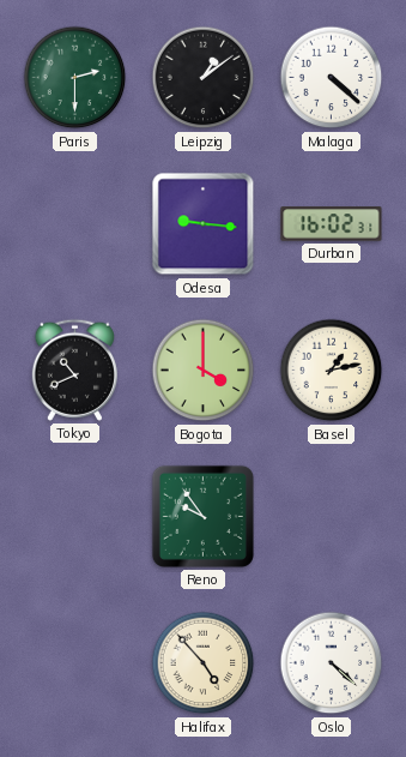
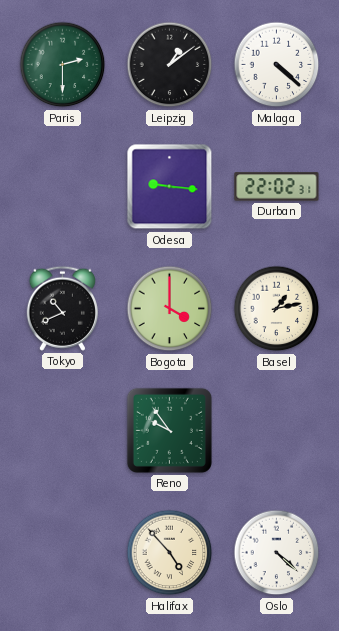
Durban: 16:02 -> 22:02
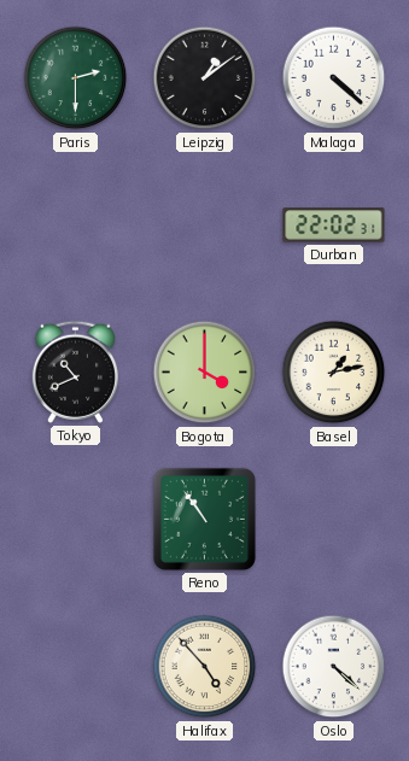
Odesa: 9:16 -> none
Reno: 9:54 -> 10:54
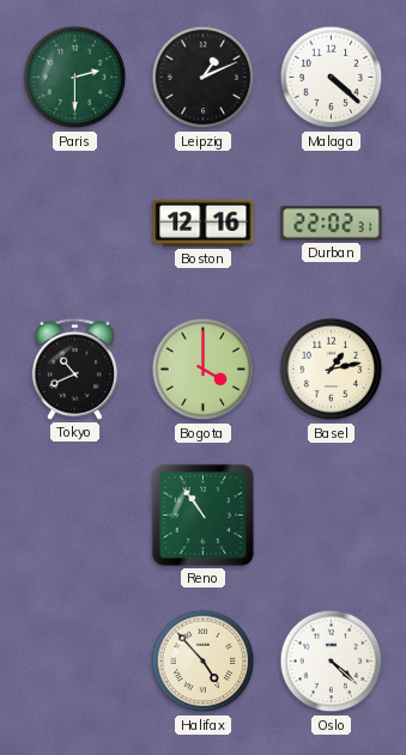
Leipzig: 1:09 -> 1:11
Boston: none -> 12:16
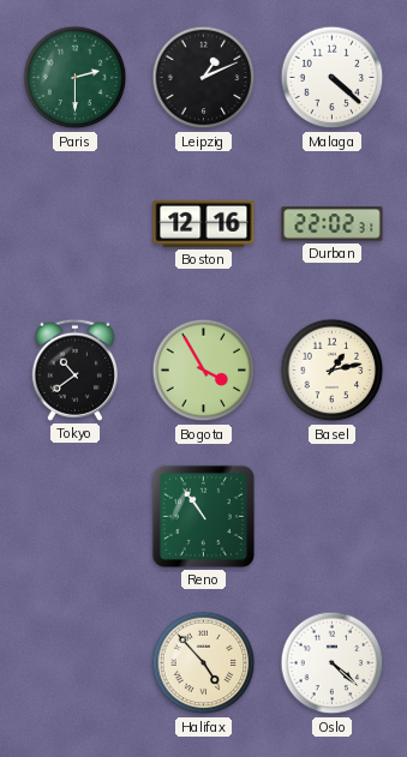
Tokyo: 10:41 -> 10:39
Bogota: 4:00 -> 3:55
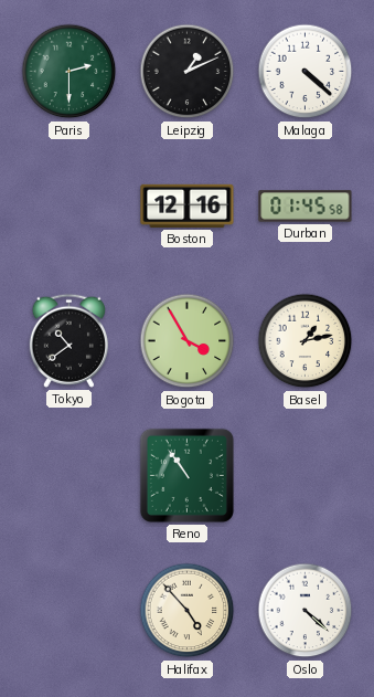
Durban: 22:02 -> 01:45
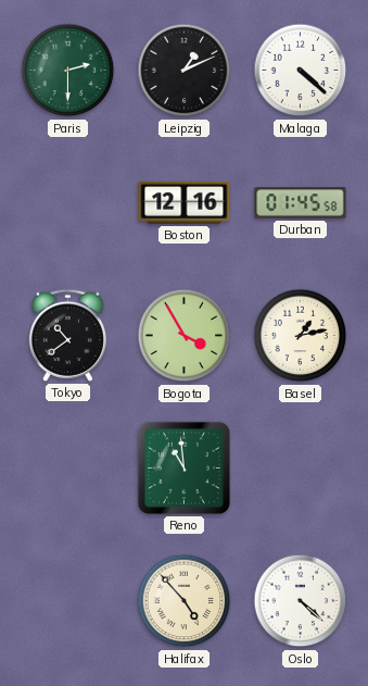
Reno: 10:54 -> 10:59
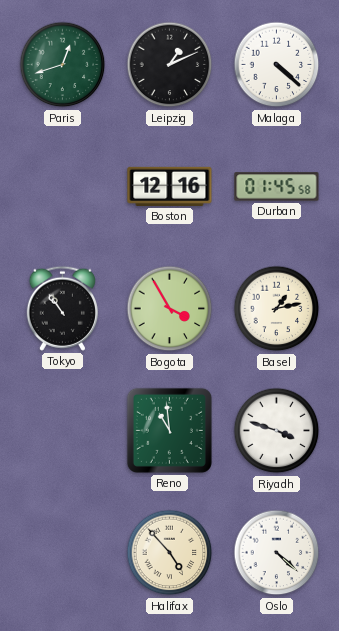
Paris: 2:30 -> 12:42
Tokyo: 10:39 -> 10:54
Riyadh: none -> 3:48
